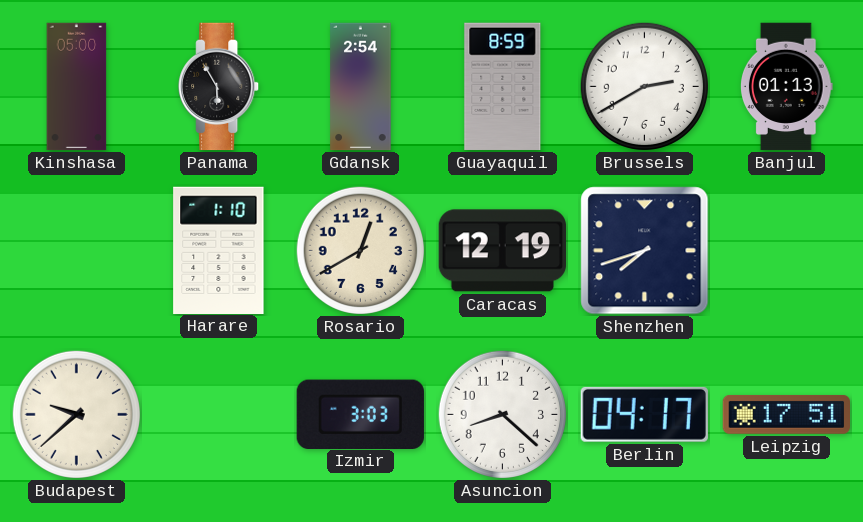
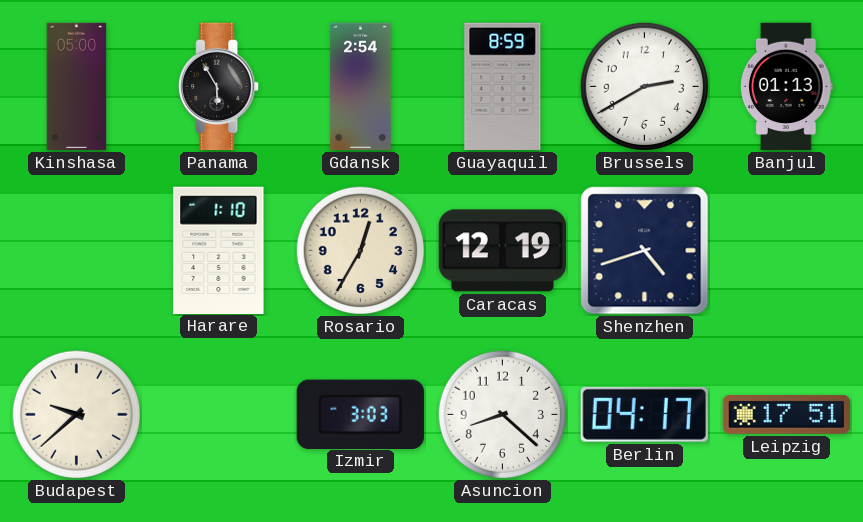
Rosario: 12:40 -> 12:35
Shenzhen: 7:42 -> 4:42
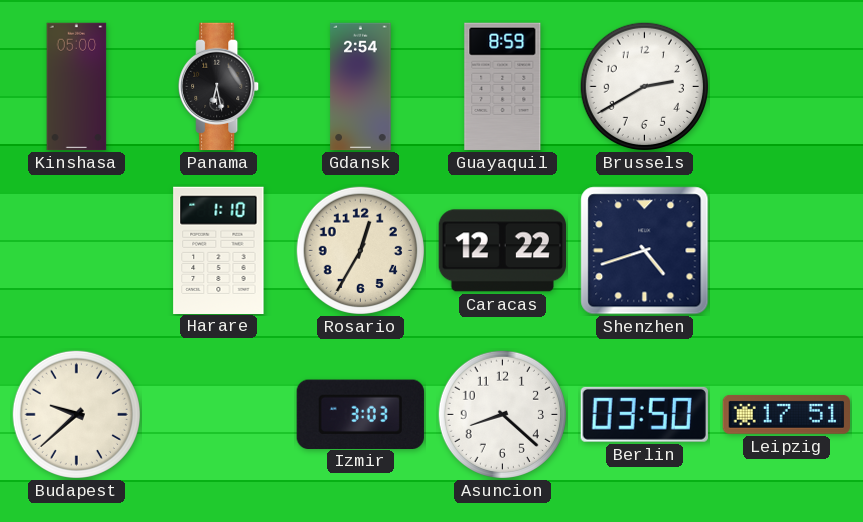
Panama: 5:55 -> 6:28
Banjul: 01:13 -> none
Caracas: 12:19 -> 12:22
Berlin: 04:17 -> 03:50
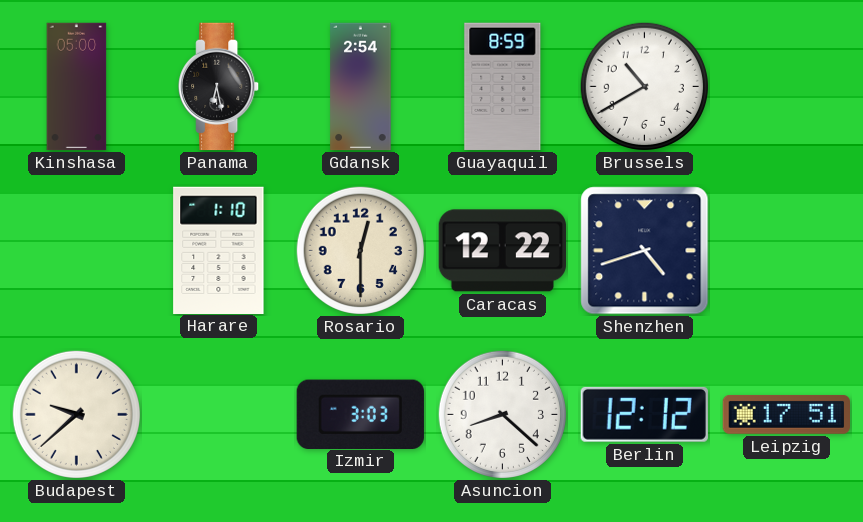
Brussels: 2:40 -> 10:40
Rosario: 12:35 -> 12:30
Berlin: 03:50 -> 12:12
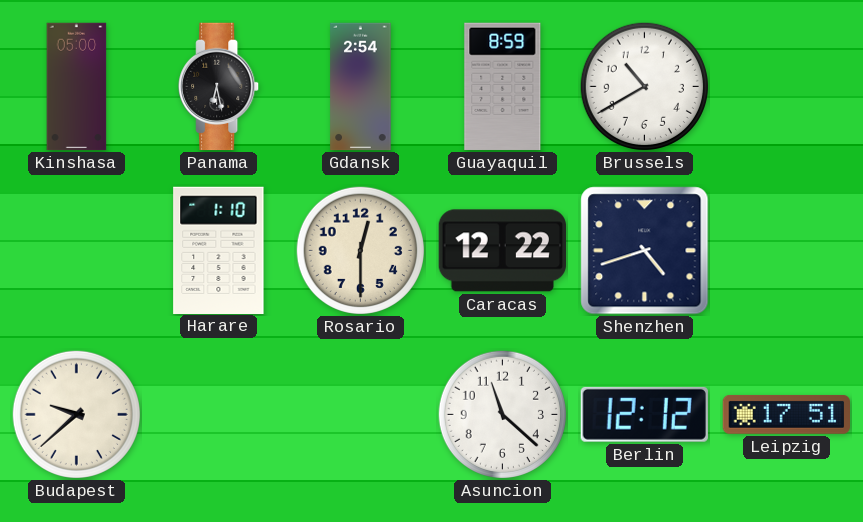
Izmir: 3:03 -> none
Asuncion: 8:22 -> 11:22
